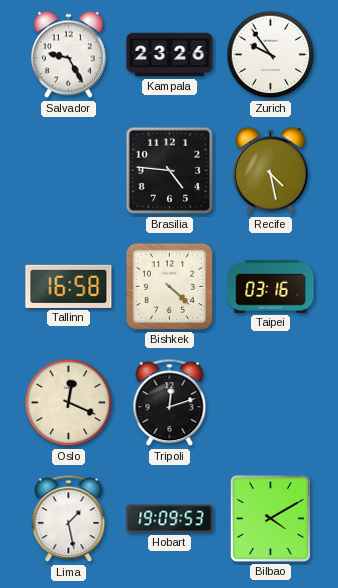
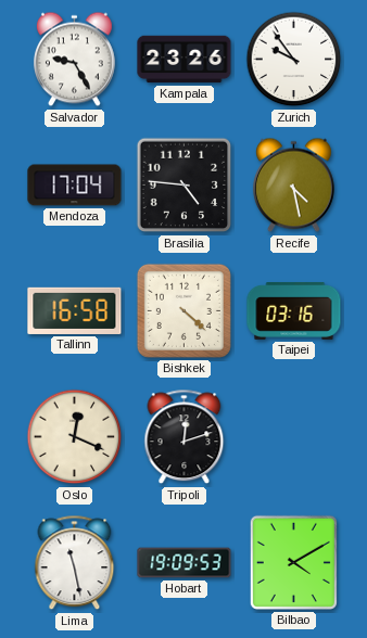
Mendoza: none -> 17:04
Lima: 1:28 -> 11:28
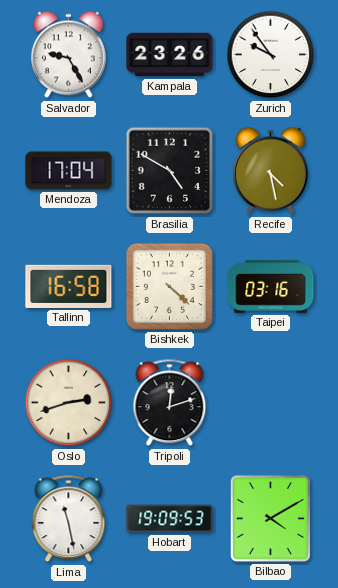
Brasilia: 4:46 -> 4:50
Oslo: 12:19 -> 2:42
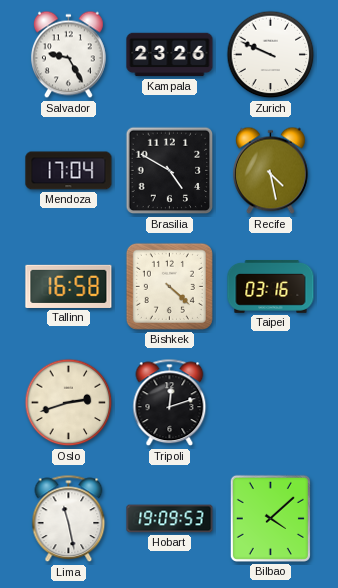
Zurich: 9:54 -> 9:49
Bilbao: 4:10 -> 4:08
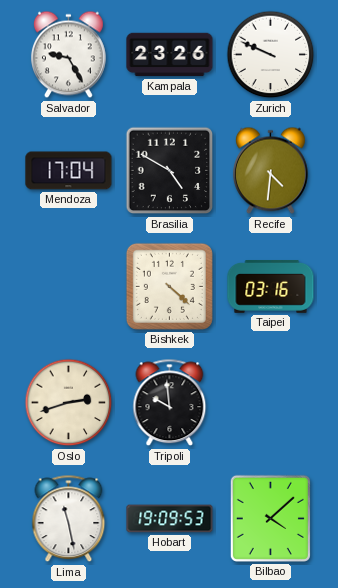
Recife: 4:28 -> 4:31
Tallinn: 16:58 -> none
Tripoli: 12:12 -> 9:59
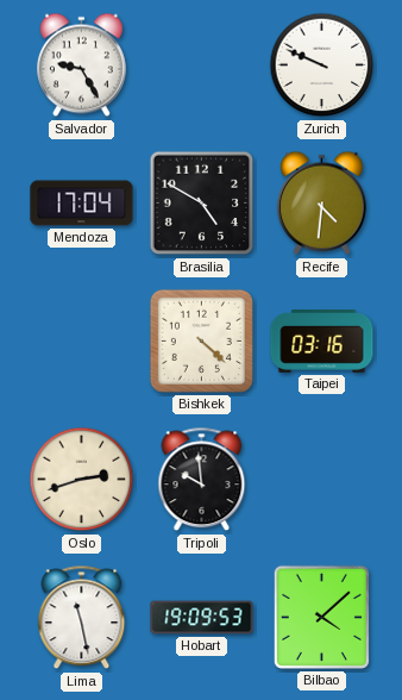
Kampala: 23:26 -> none
